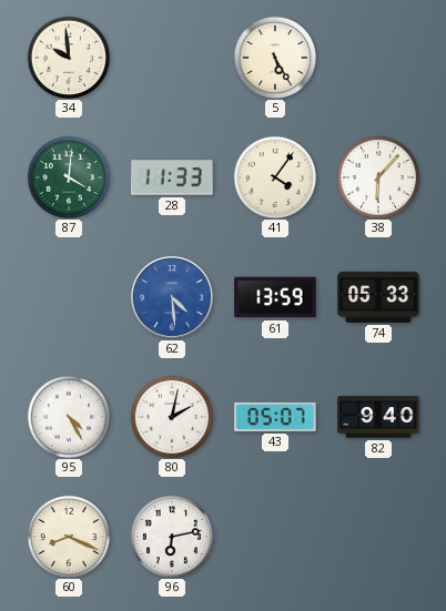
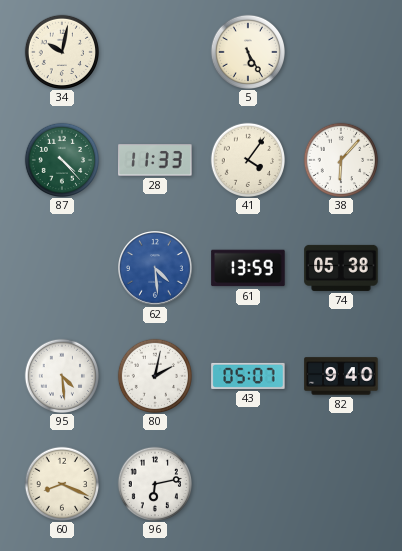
34: 9:59 -> 10:02
87: 4:01 -> 4:23
74: 05:33 -> 05:38
95: 4:25 -> 4:29
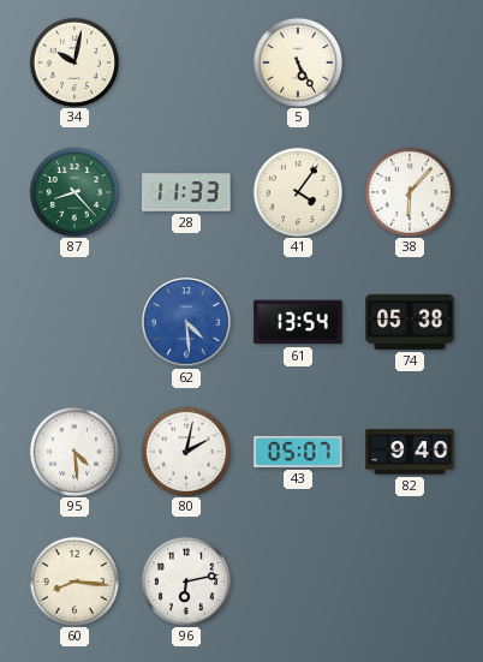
87: 4:23 -> 8:23
61: 13:59 -> 13:54
60: 8:19 -> 8:16
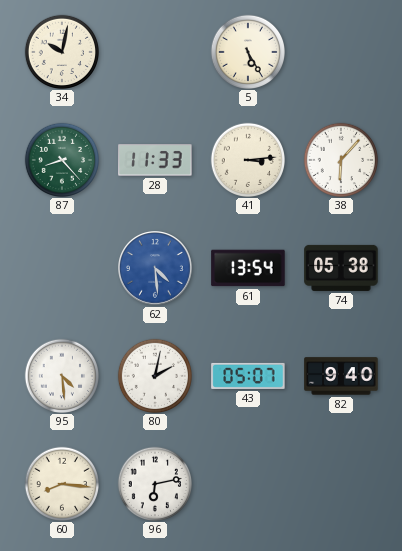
41: 4:06 -> 3:14
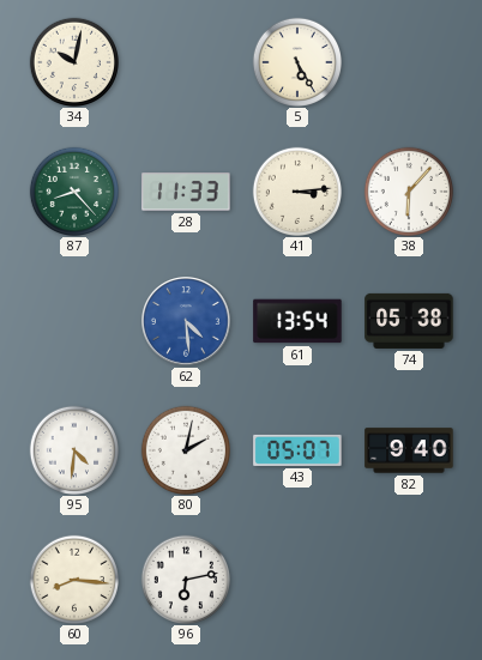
95: 4:29 -> 4:31
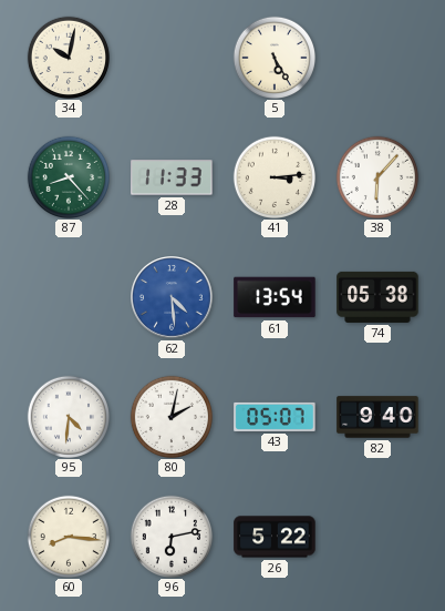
26: none -> 5:22
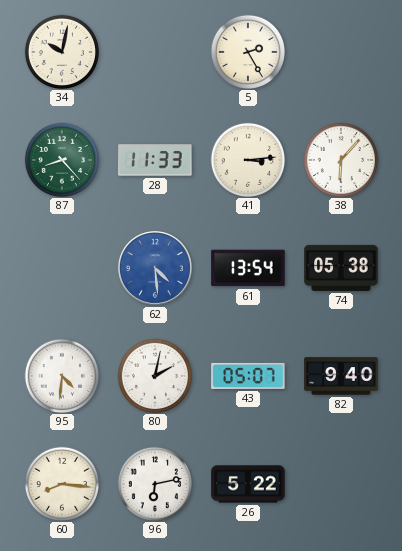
5: 5:25 -> 2:25
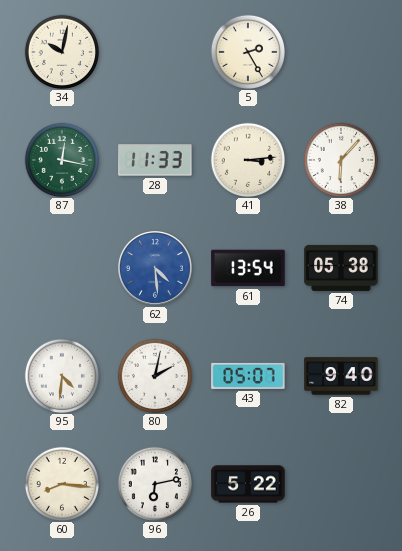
87: 8:23 -> 12:17
